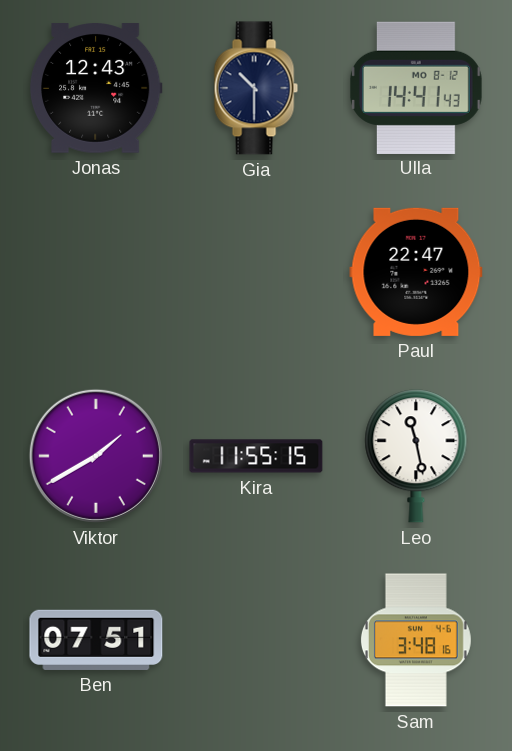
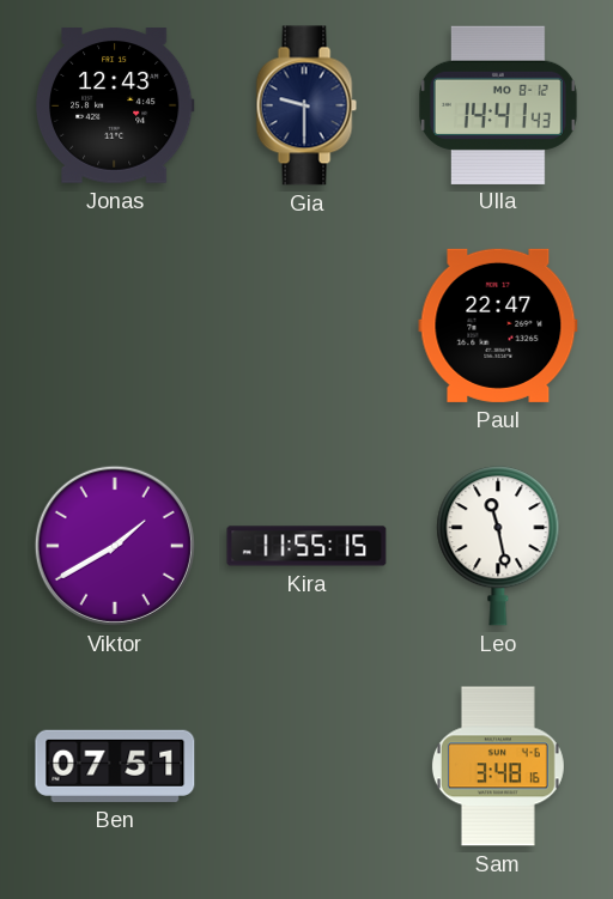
Gia: 10:30 -> 9:30
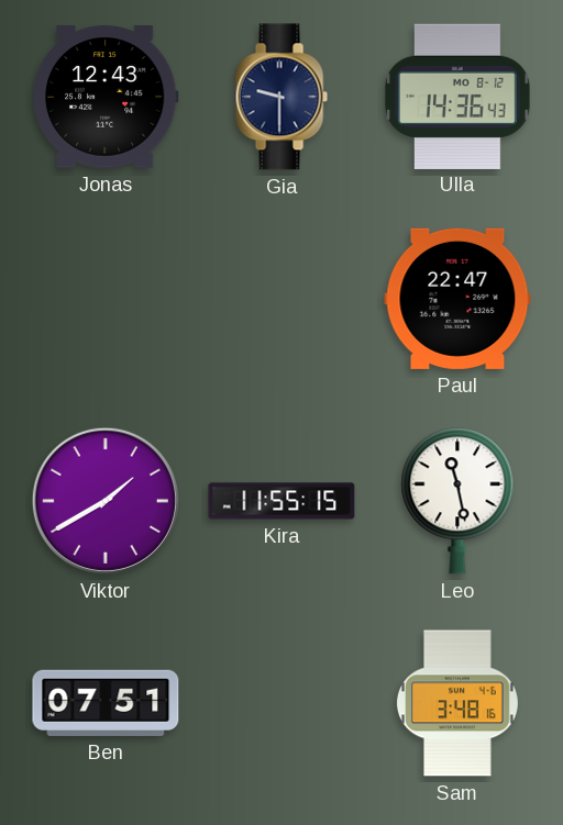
Ulla: 14:41 -> 14:36
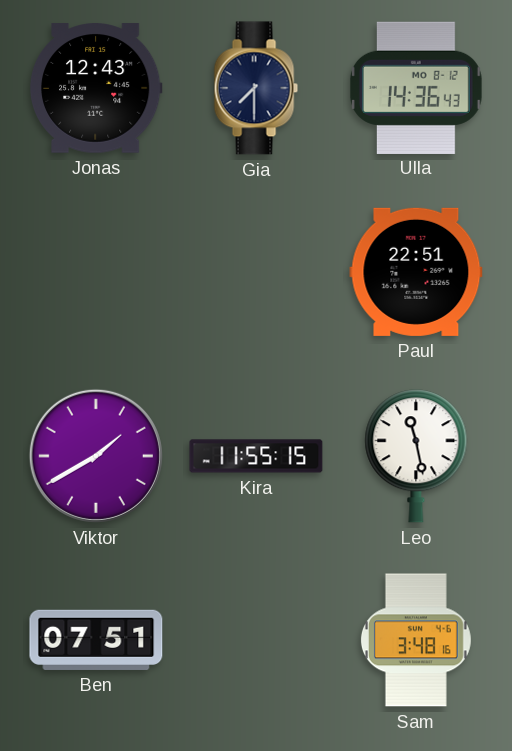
Gia: 9:30 -> 7:30
Paul: 22:47 -> 22:51
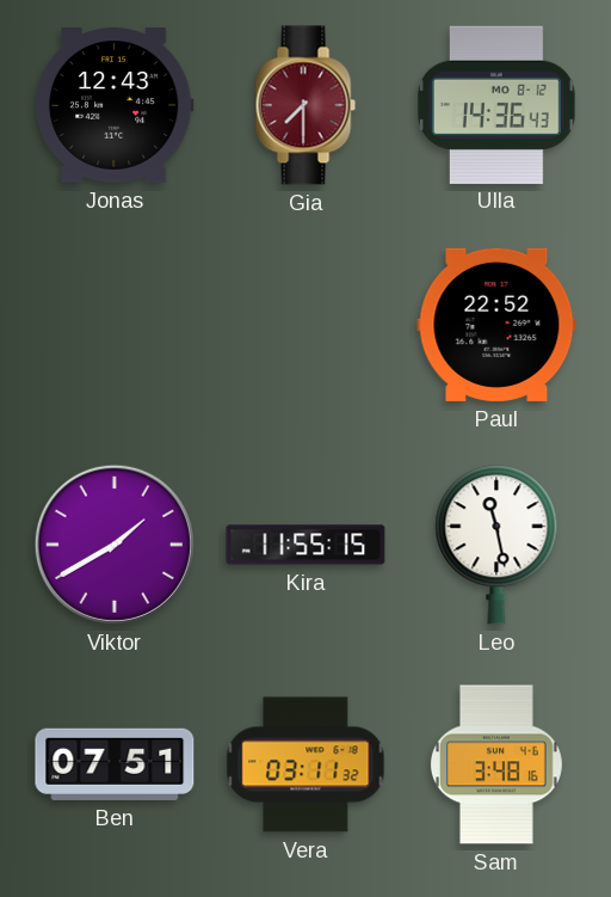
Gia dial: navy -> burgundy
Paul: 22:51 -> 22:52
Vera: none -> 03:11
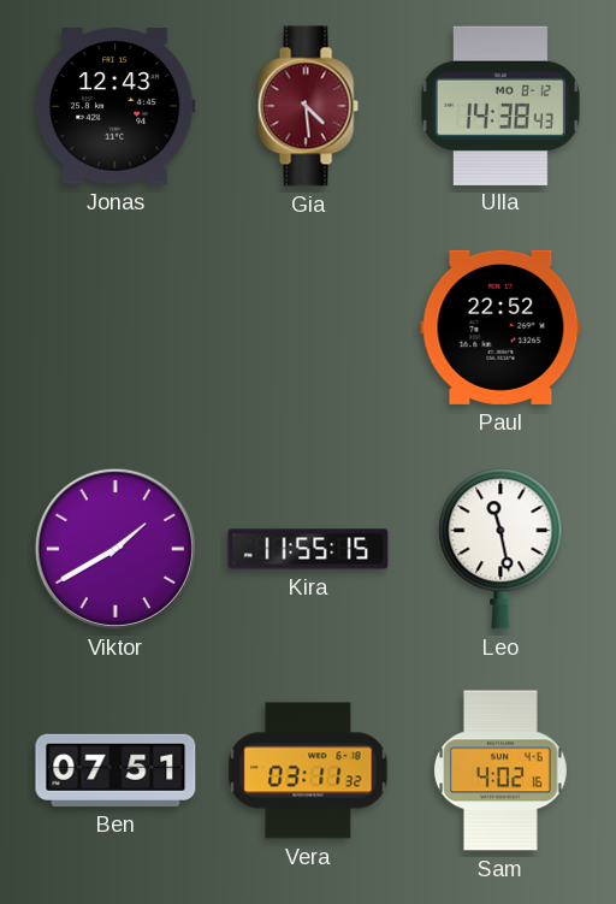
Gia: 7:30 -> 4:29
Ulla: 14:36 -> 14:38
Sam: 3:48 -> 4:02
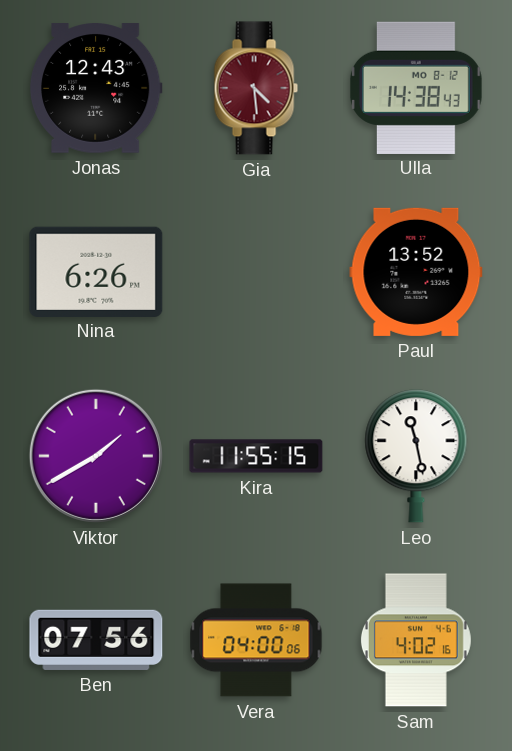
Nina: none -> 6:26
Paul: 22:52 -> 13:52
Ben: 07:51 -> 07:56
Vera: 03:11 -> 04:00
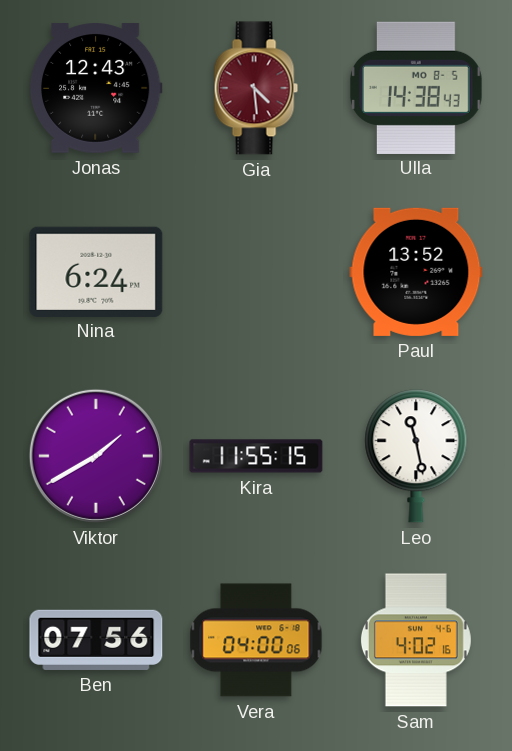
Ulla date: MO 8-12 -> MO 8-5
Nina: 6:26 -> 6:24
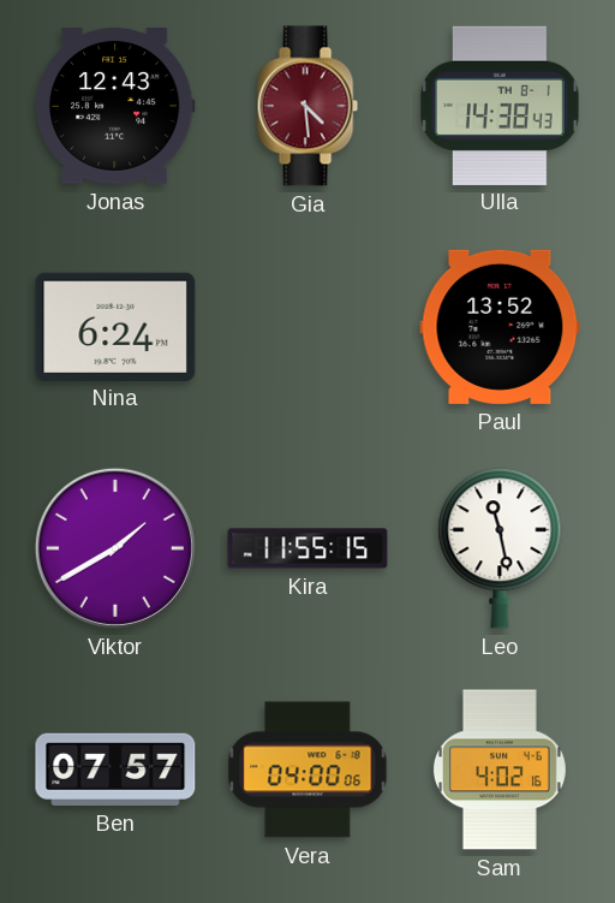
Ulla date: MO 8-5 -> TH 8-1
Ben: 07:56 -> 07:57
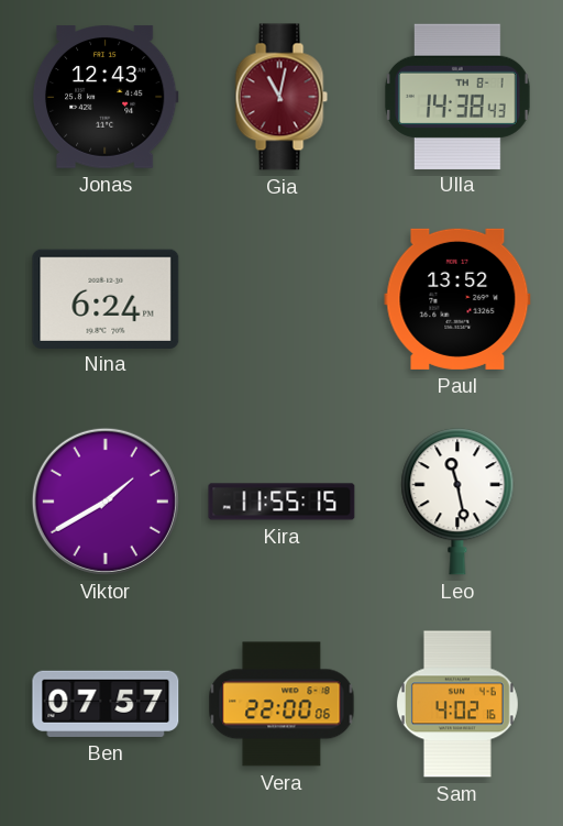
Gia: 4:29 -> 11:02
Vera: 04:00 -> 22:00
